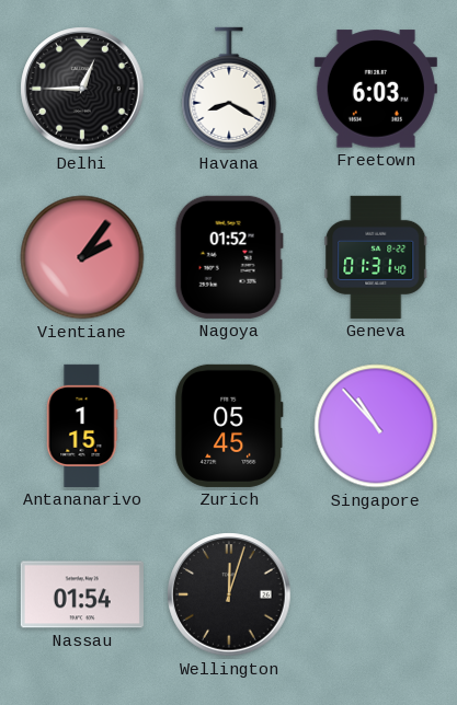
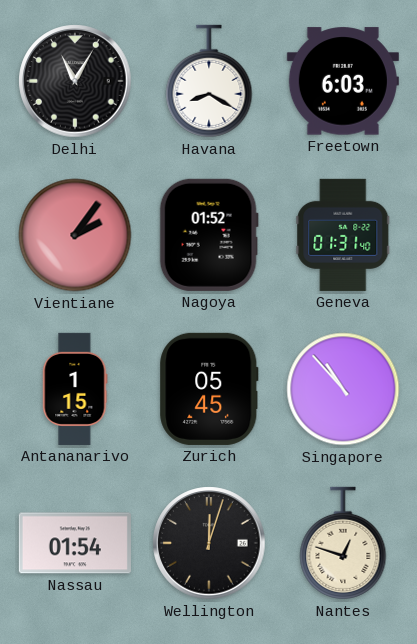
Delhi: 12:45 -> 11:05
Nantes: none -> 12:48
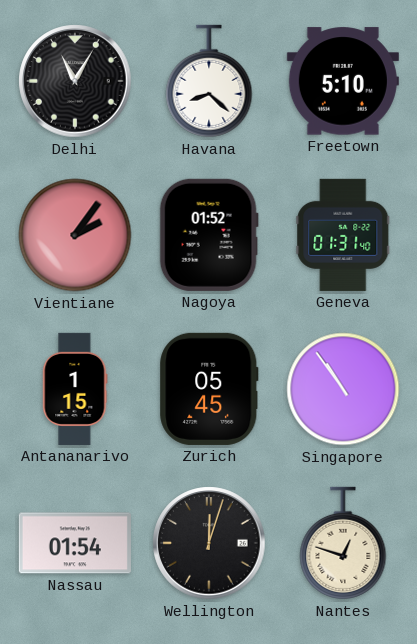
Havana: 8:20 -> 8:22
Freetown: 6:03 -> 5:10
Singapore: 10:53 -> 10:54
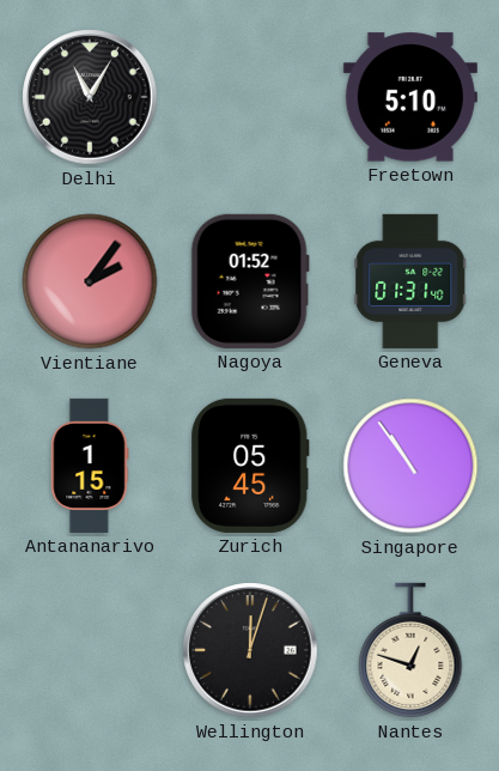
Havana: 8:22 -> none
Nassau: 01:54 -> none
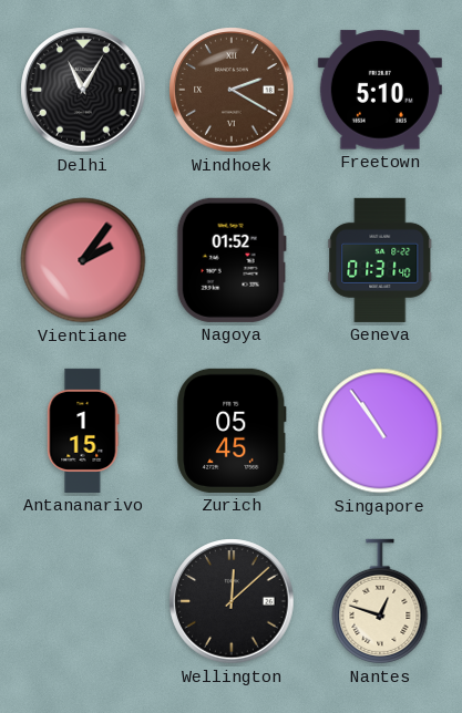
Windhoek: none -> 2:20
Wellington: 12:03 -> 12:08
